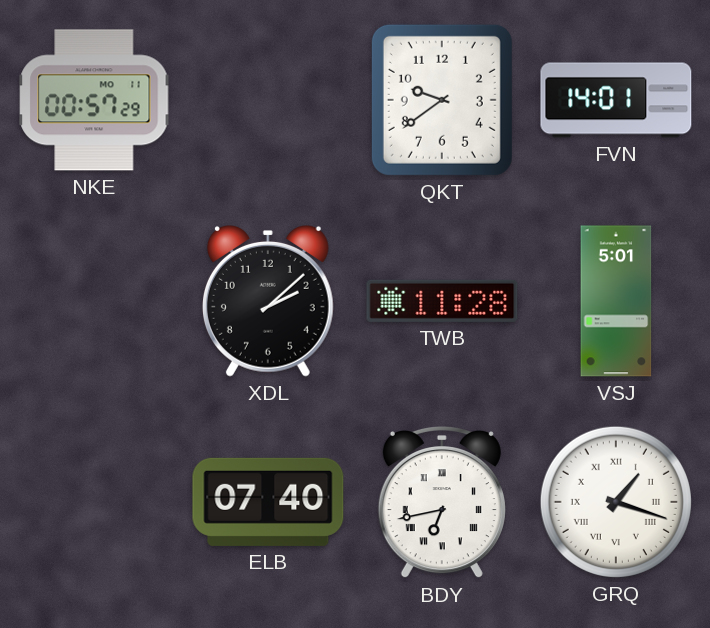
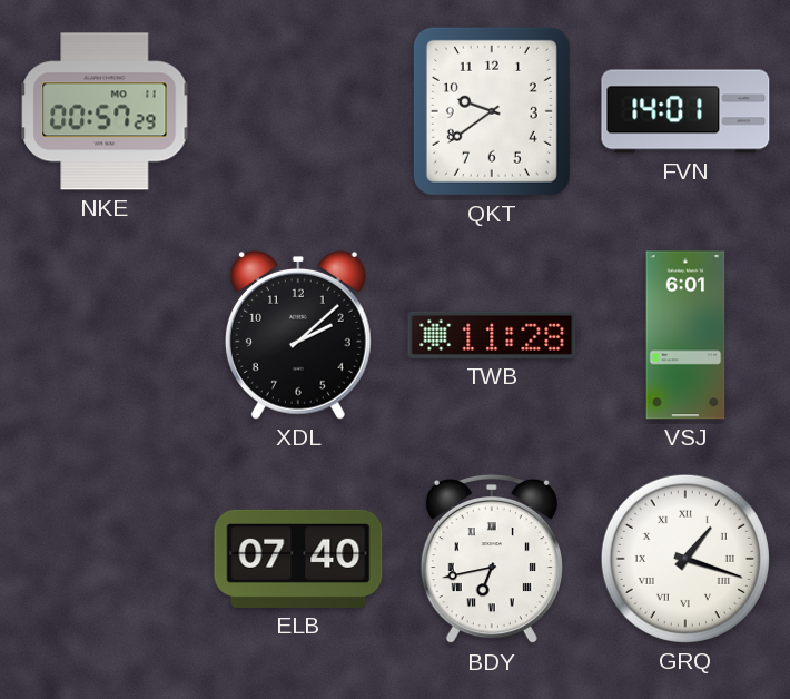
VSJ: 5:01 -> 6:01
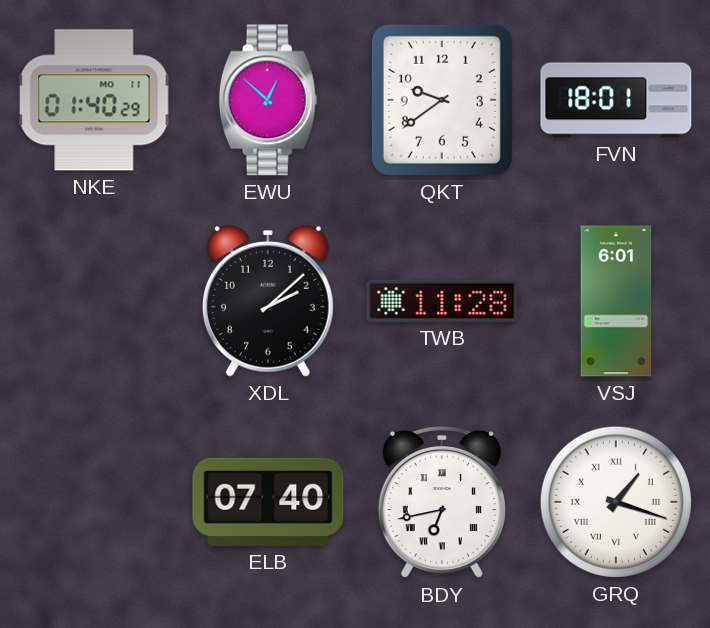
NKE: 00:57 -> 01:40
EWU: none -> 12:52
FVN: 14:01 -> 18:01
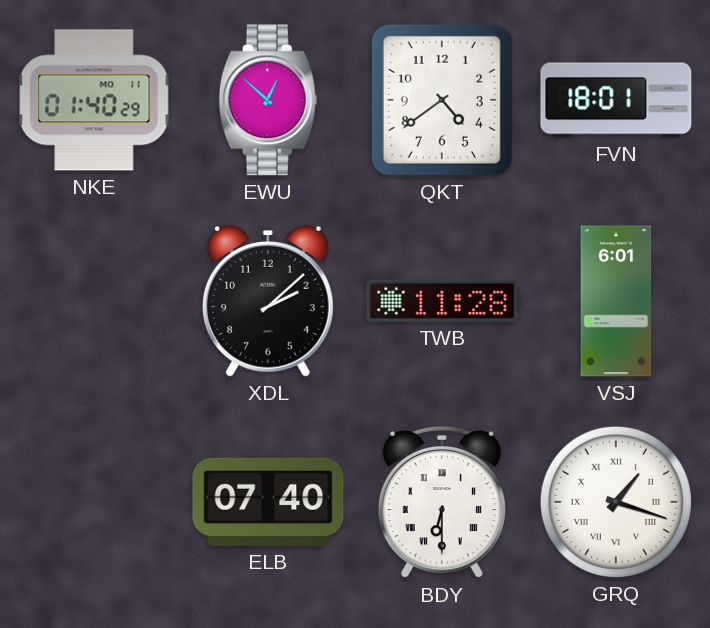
QKT: 9:39 -> 4:39
BDY: 6:43 -> 6:30
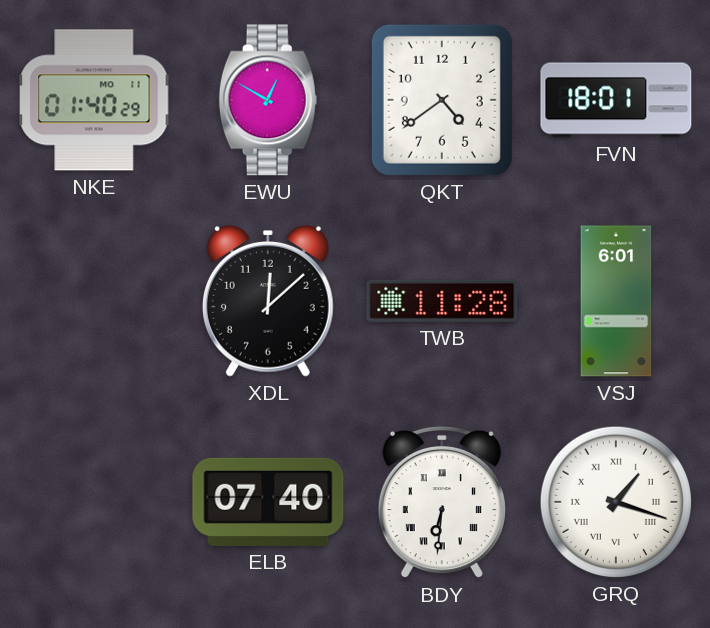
EWU: 12:52 -> 12:50
XDL: 2:08 -> 12:08
BDY: 6:30 -> 6:31
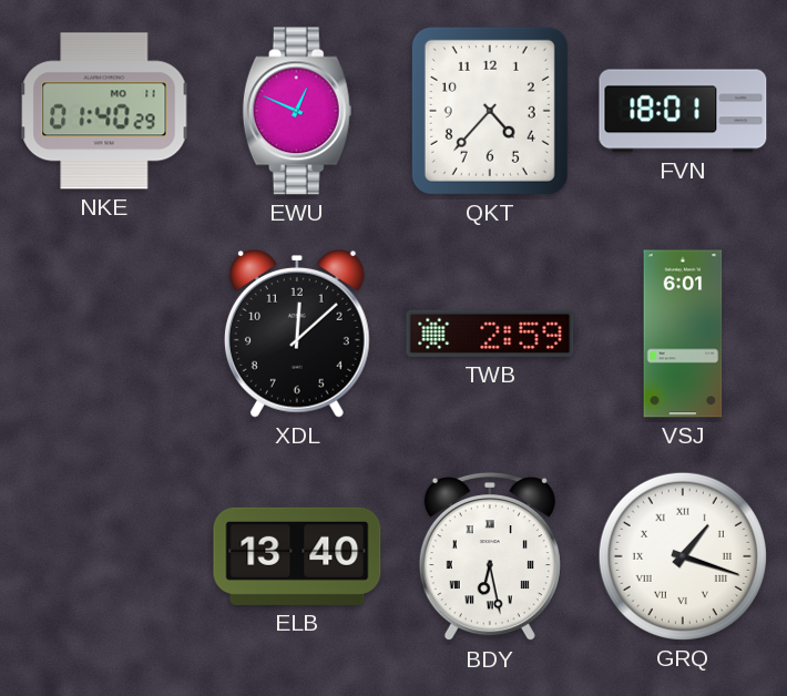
EWU: 12:50 -> 12:49
QKT: 4:39 -> 4:37
TWB: 11:28 -> 2:59
ELB: 07:40 -> 13:40
BDY: 6:31 -> 6:28
